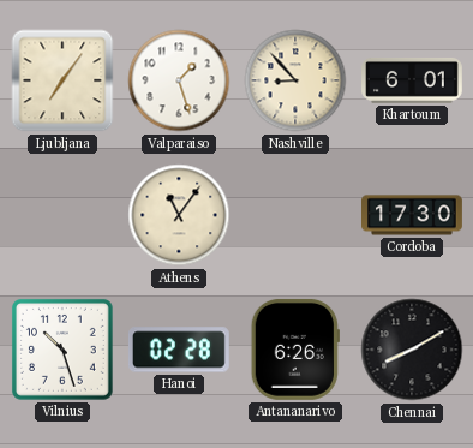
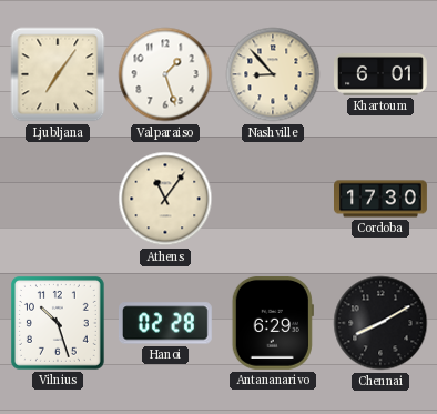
Antananarivo: 6:26 -> 6:29
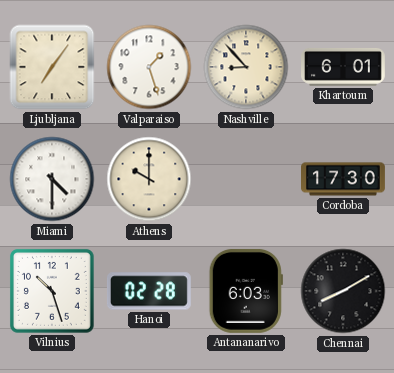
Miami: none -> 4:30
Athens: 11:06 -> 10:00
Antananarivo: 6:29 -> 6:03
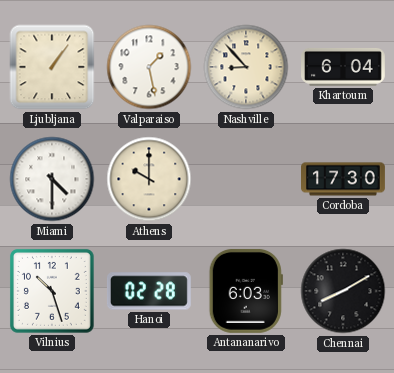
Ljubljana: 7:06 -> 1:06
Valparaiso: 1:27 -> 1:28
Khartoum: 6:01 -> 6:04
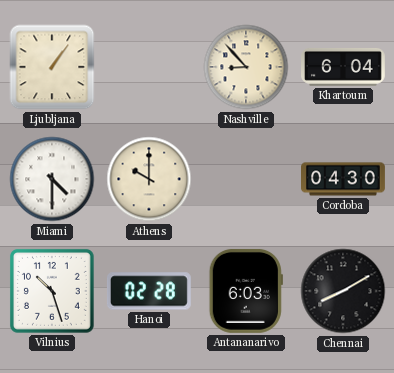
Valparaiso: 1:28 -> none
Cordoba: 17:30 -> 04:30
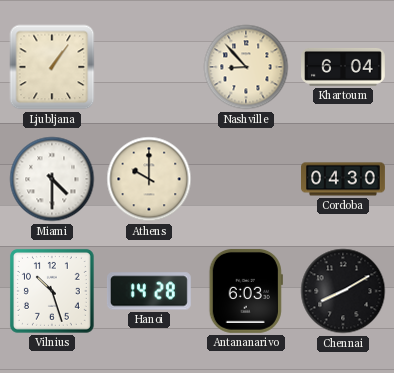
Hanoi: 02:28 -> 14:28
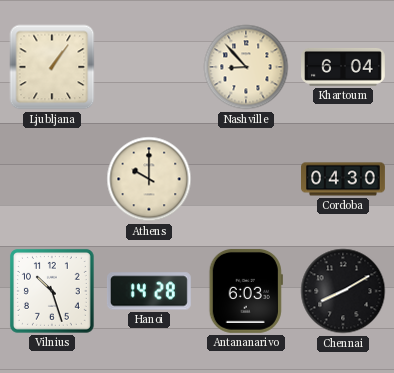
Miami: 4:30 -> none
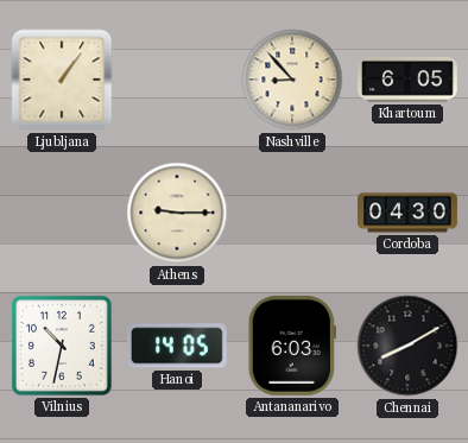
Khartoum: 6:04 -> 6:05
Athens: 10:00 -> 9:15
Vilnius: 10:27 -> 10:32
Hanoi: 14:28 -> 14:05
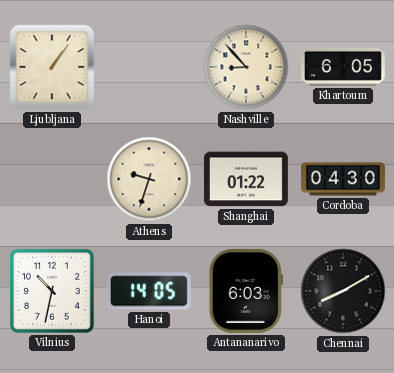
Athens: 9:15 -> 9:33
Shanghai: none -> 01:22
